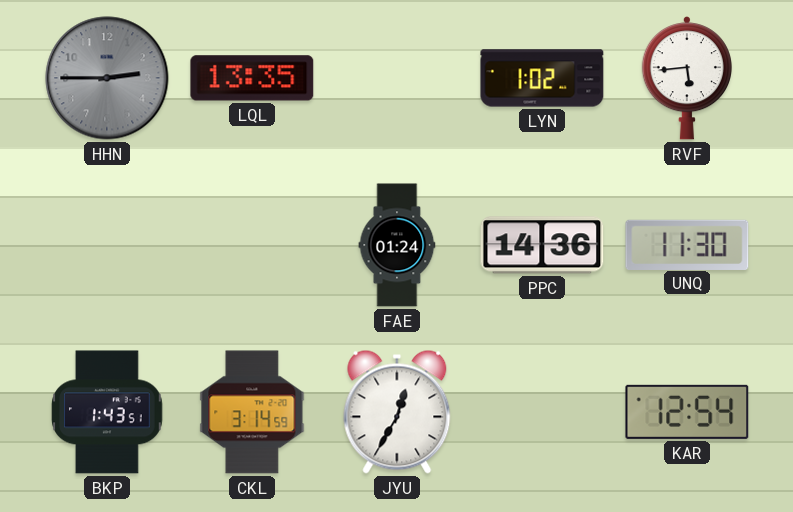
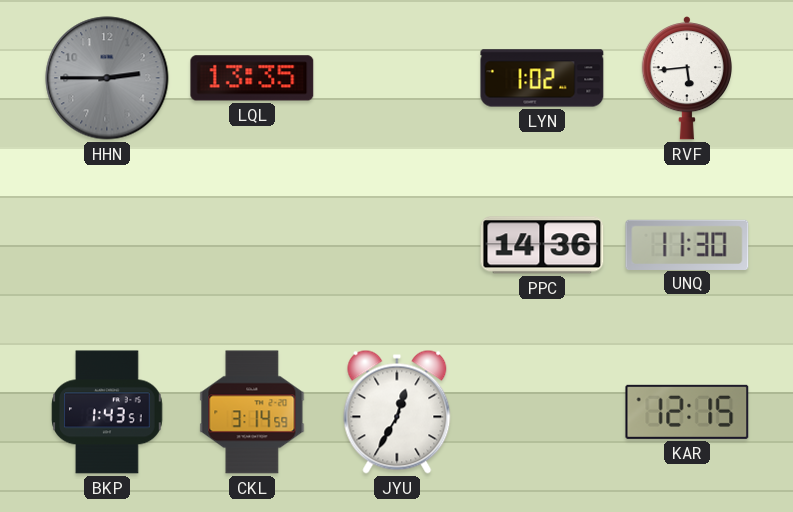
FAE: 01:24 -> none
KAR: 12:54 -> 12:15
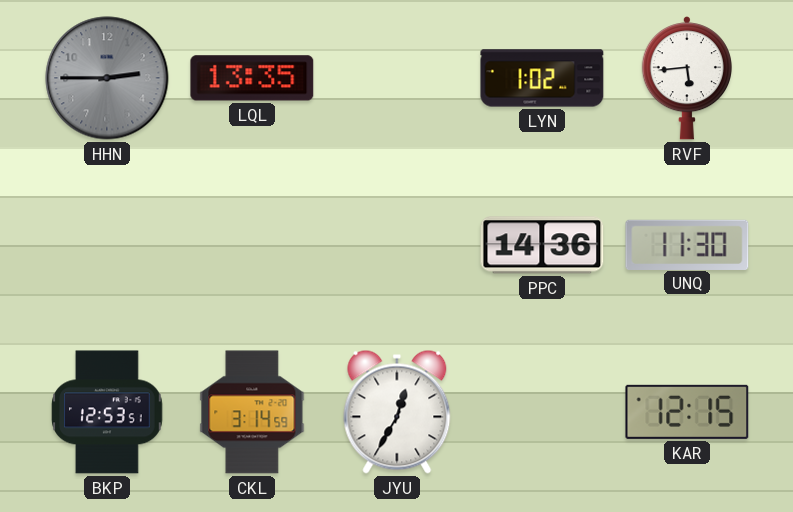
BKP: 1:43 -> 12:53
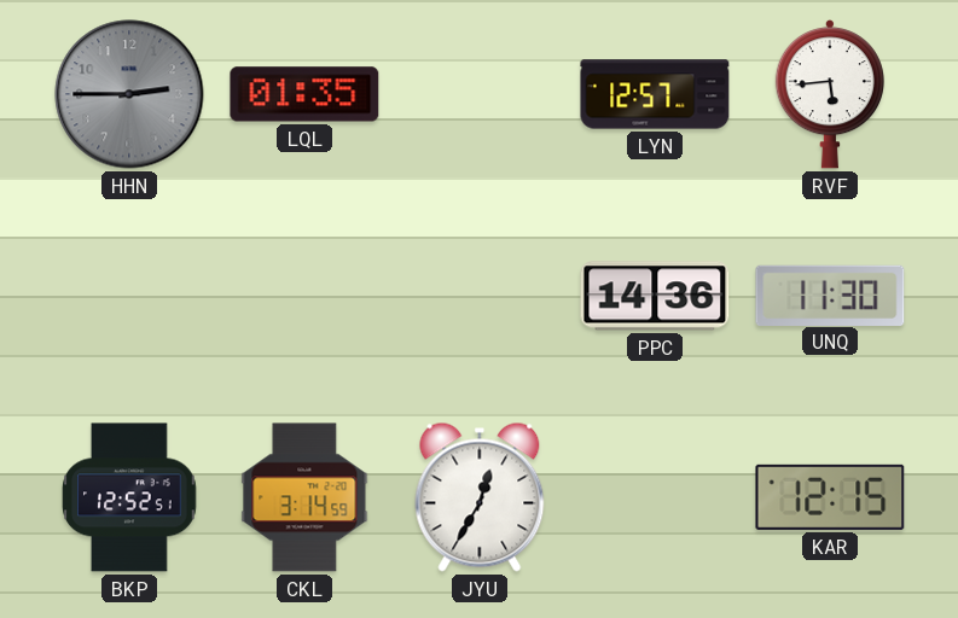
LQL: 13:35 -> 01:35
LYN: 1:02 -> 12:57
BKP: 12:53 -> 12:52
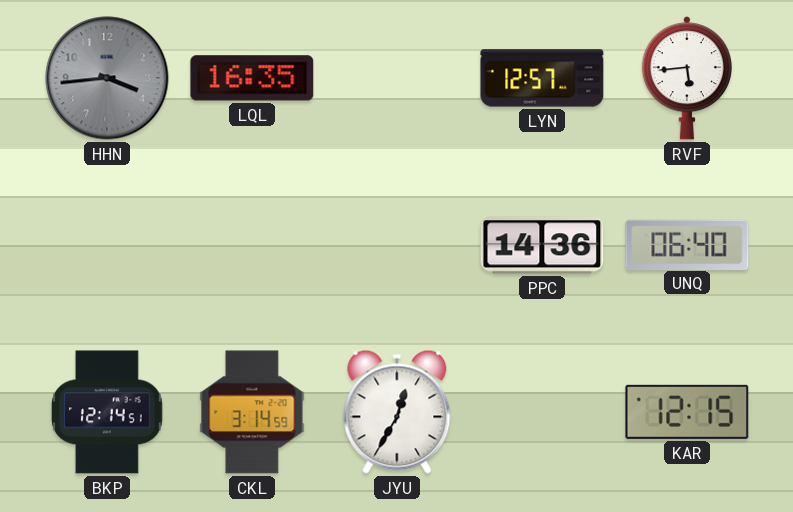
HHN: 2:45 -> 3:44
LQL: 01:35 -> 16:35
UNQ: 11:30 -> 06:40
BKP: 12:52 -> 12:14
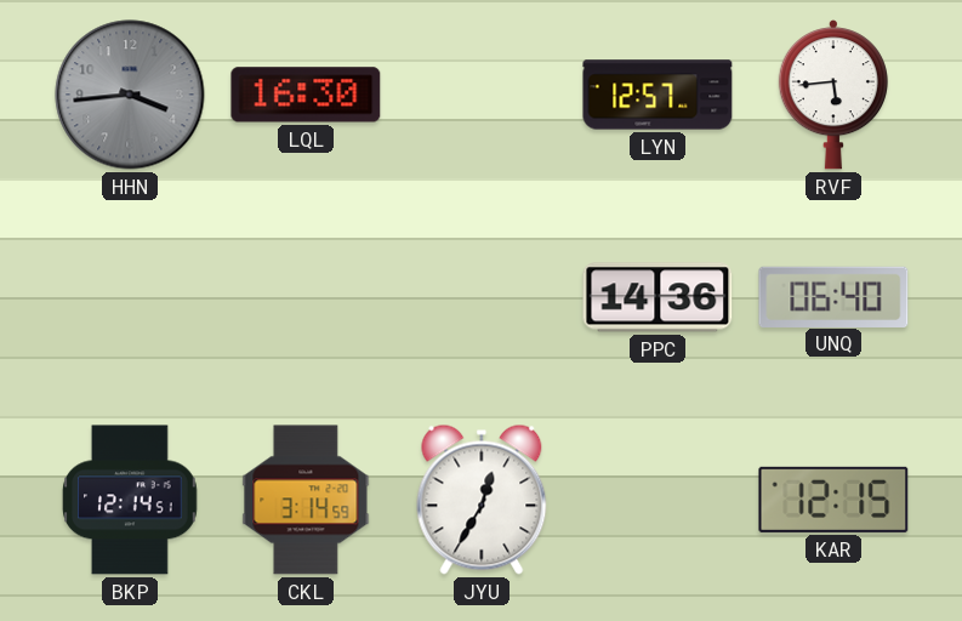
LQL: 16:35 -> 16:30
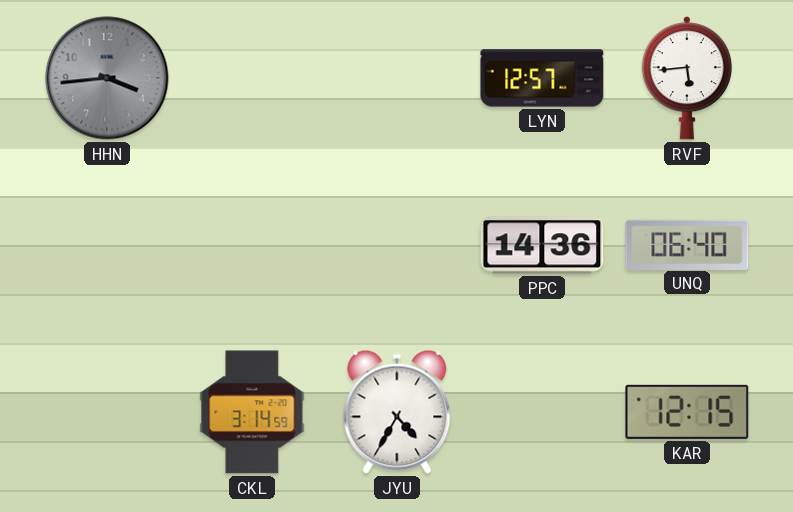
LQL: 16:30 -> none
BKP: 12:14 -> none
JYU: 12:35 -> 4:35
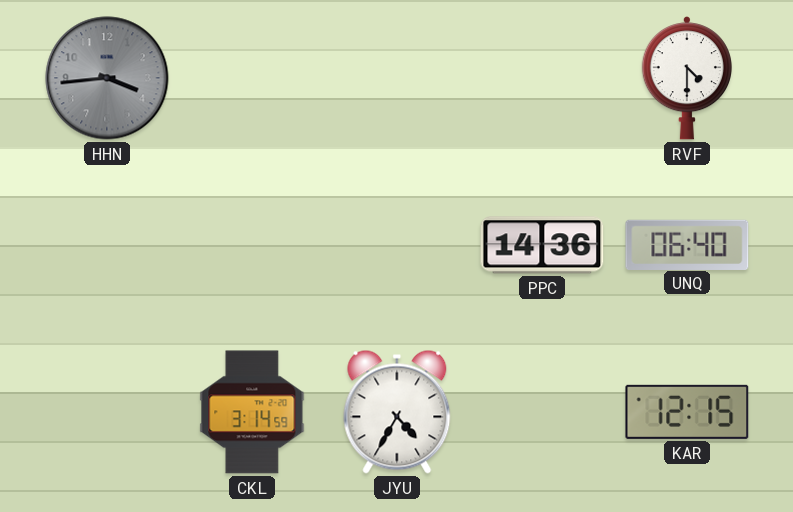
LYN: 12:57 -> none
RVF: 5:44 -> 4:30
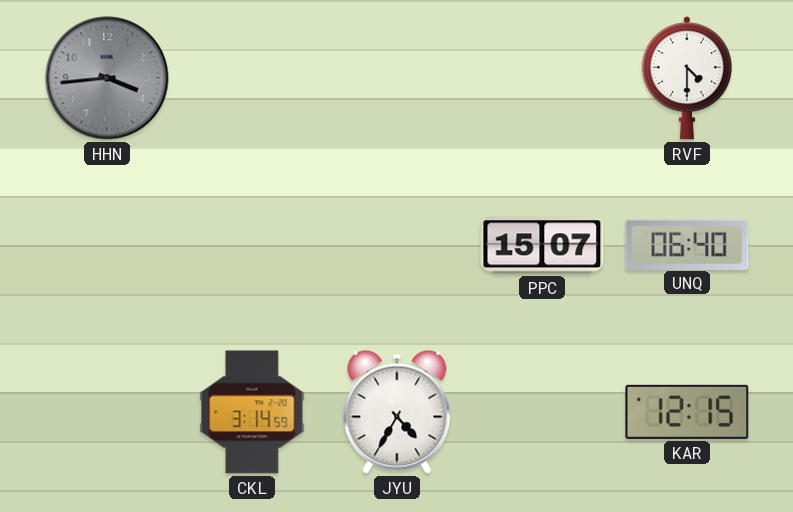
PPC: 14:36 -> 15:07
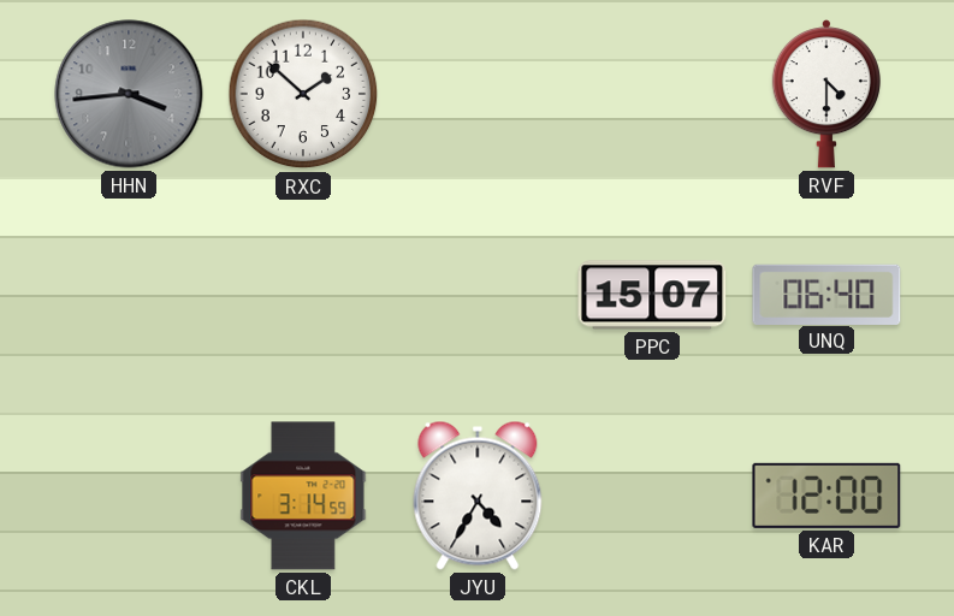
RXC: none -> 1:52
KAR: 12:15 -> 12:00
